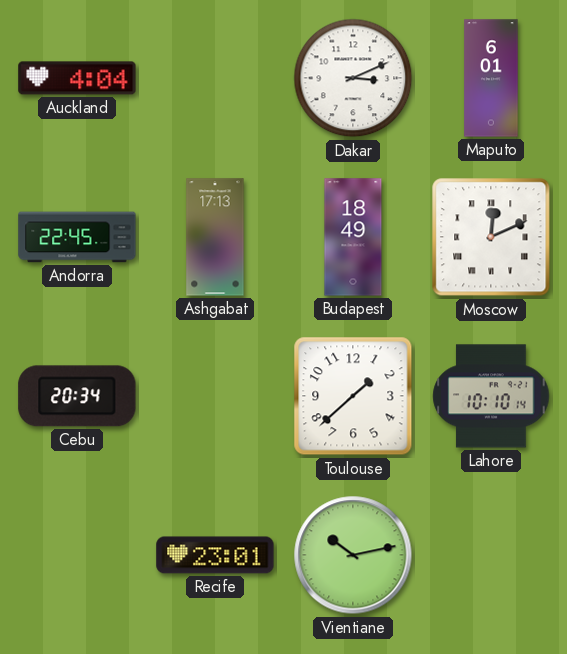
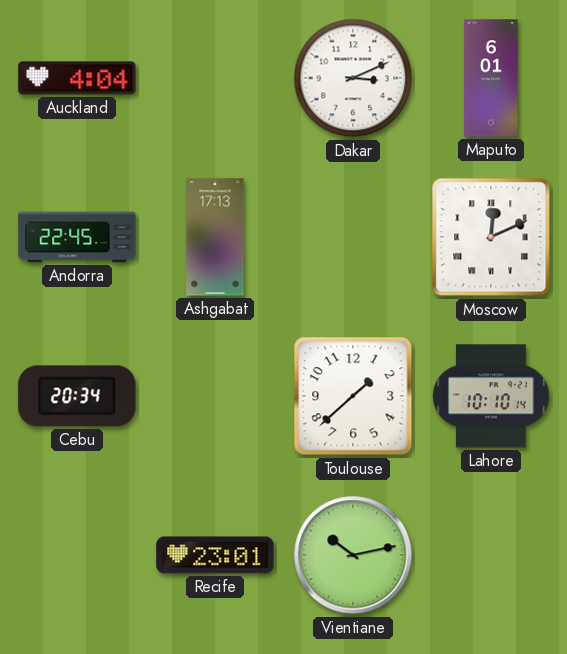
Budapest: 18:49 -> none
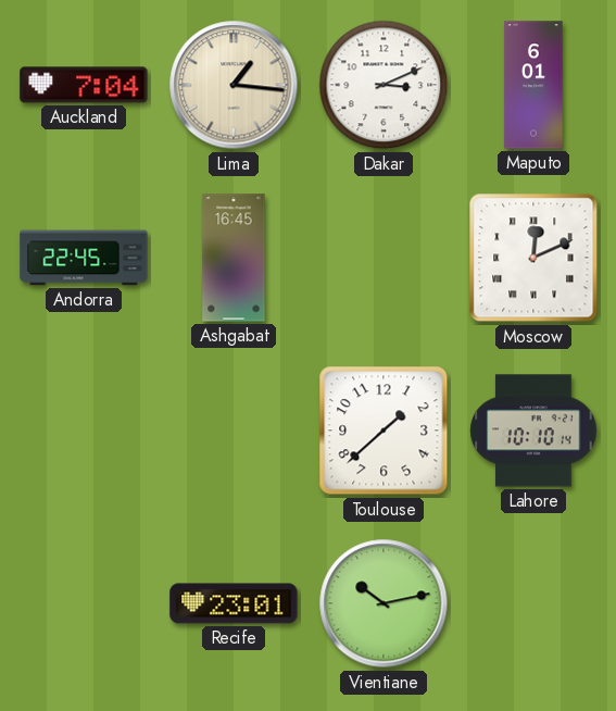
Auckland: 4:04 -> 7:04
Lima: none -> 1:16
Ashgabat: 17:13 -> 16:45
Cebu: 20:34 -> none
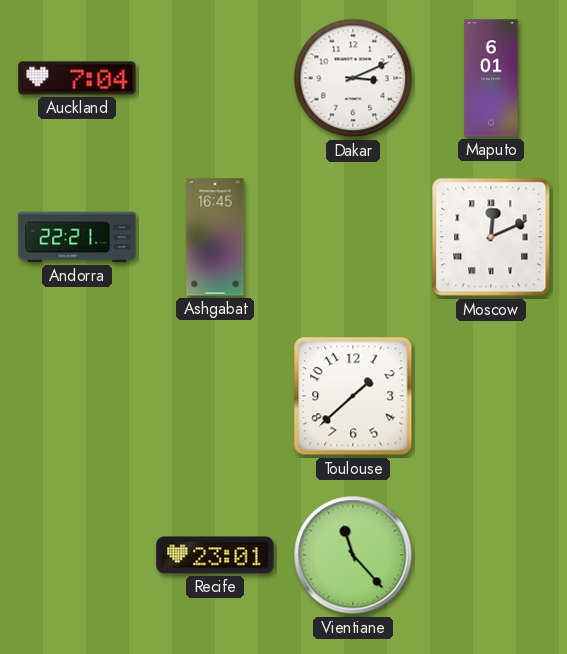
Lima: 1:16 -> none
Andorra: 22:45 -> 22:21
Lahore: 10:10 -> none
Vientiane: 10:13 -> 11:23
